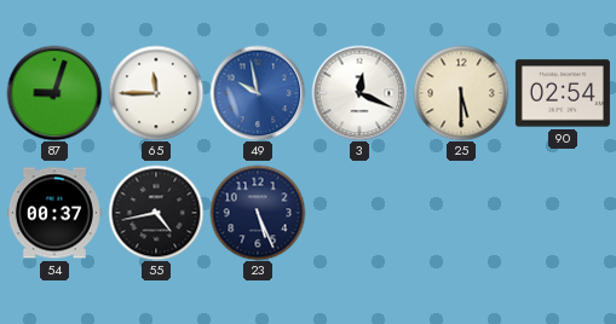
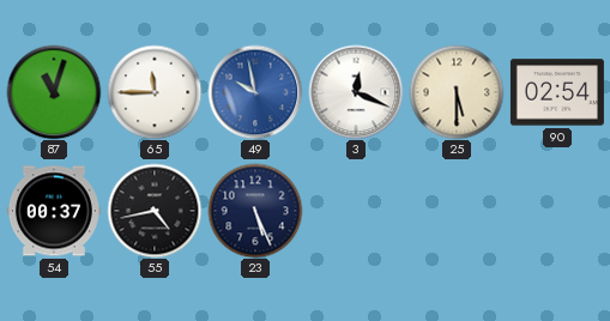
87: 9:03 -> 11:03
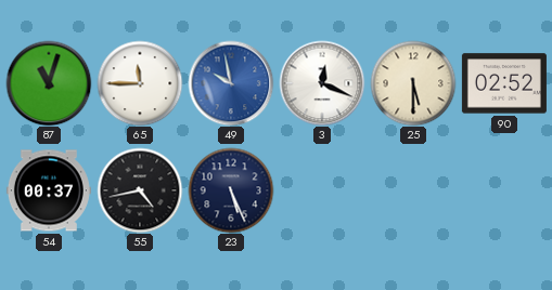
90: 02:54 -> 02:52
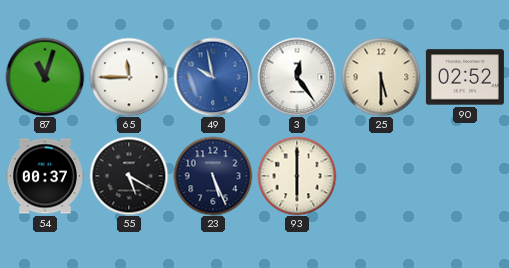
3: 12:19 -> 12:24
55: 4:43 -> 5:20
93: none -> 6:00
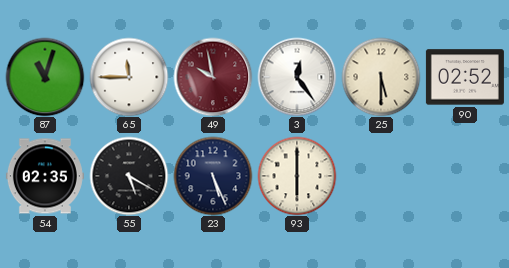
49 dial: blue -> burgundy
54: 00:37 -> 02:35
